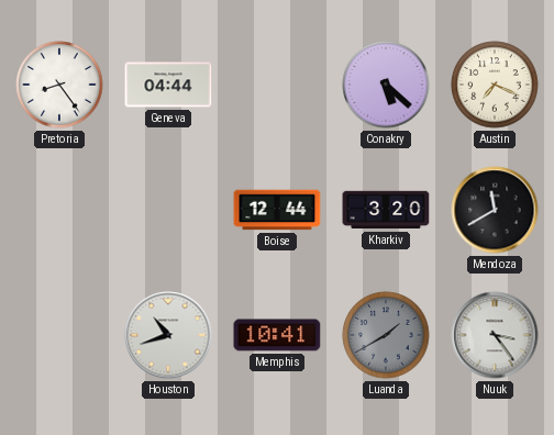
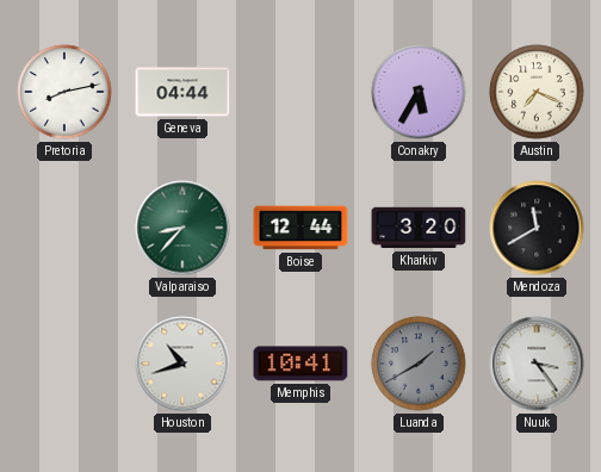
Pretoria: 8:24 -> 8:13
Conakry: 5:22 -> 5:35
Valparaiso: none -> 8:37
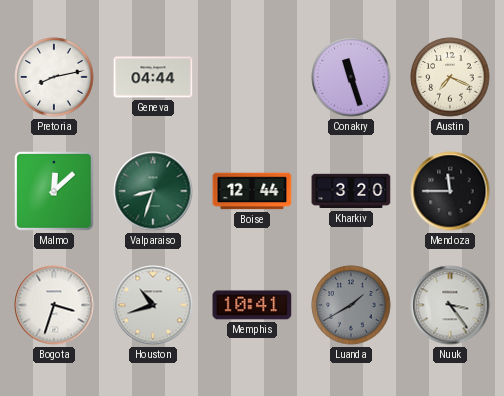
Conakry: 5:35 -> 11:27
Malmo: none -> 12:08
Valparaiso: 8:37 -> 8:33
Mendoza: 11:40 -> 11:45
Bogota: none -> 3:33
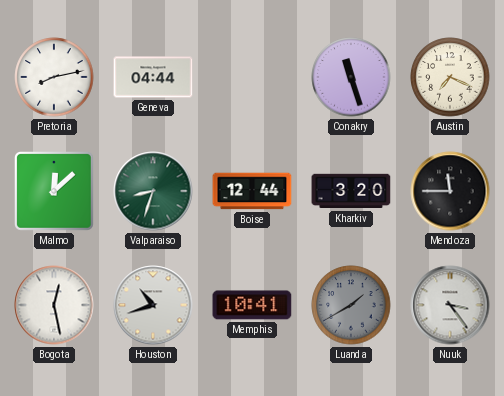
Bogota: 3:33 -> 12:28
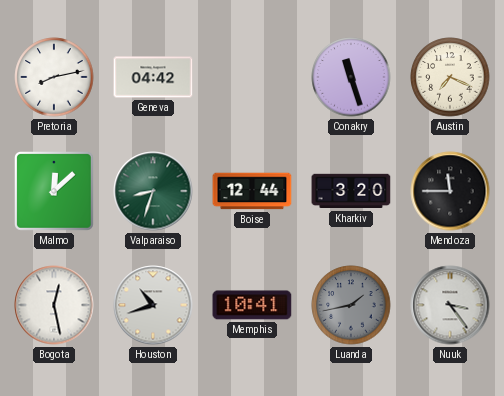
Geneva: 04:44 -> 04:42
Luanda: 1:40 -> 1:43
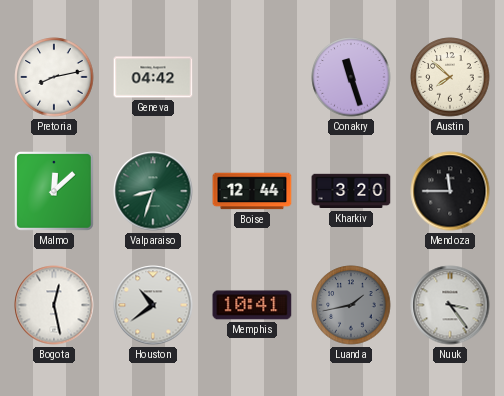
Austin: 7:19 -> 7:52
Houston: 10:42 -> 10:39
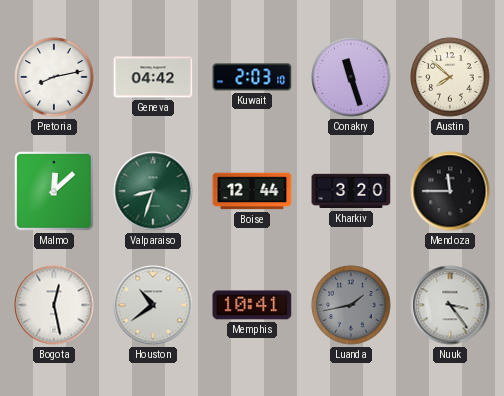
Kuwait: none -> 2:03
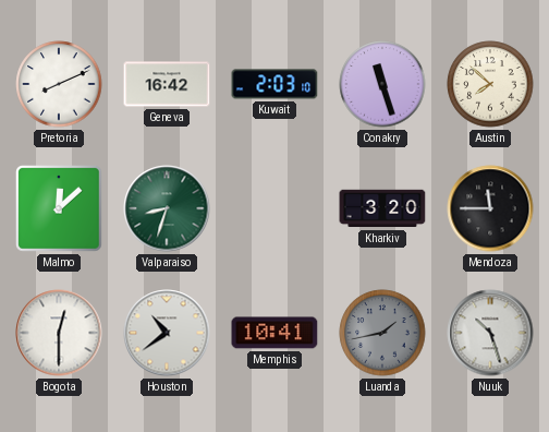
Pretoria: 8:13 -> 8:11
Geneva: 04:42 -> 16:42
Boise: 12:44 -> none
Bogota: 12:28 -> 12:30
Nuuk: 3:24 -> 10:27
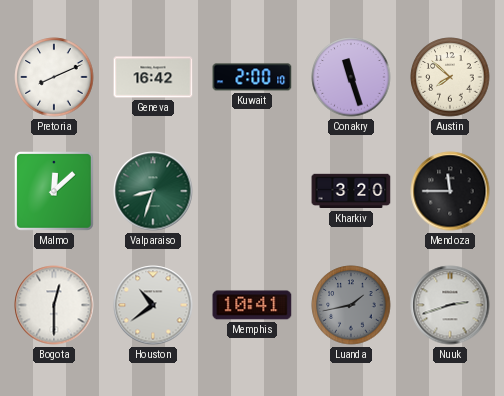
Kuwait: 2:03 -> 2:00
Nuuk: 10:27 -> 2:42
